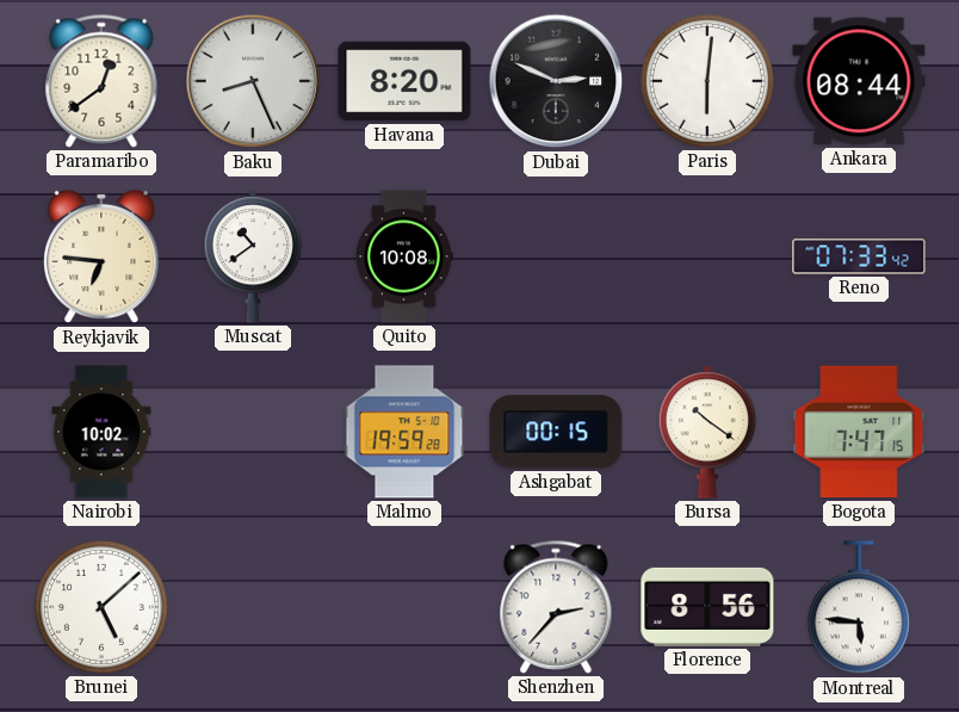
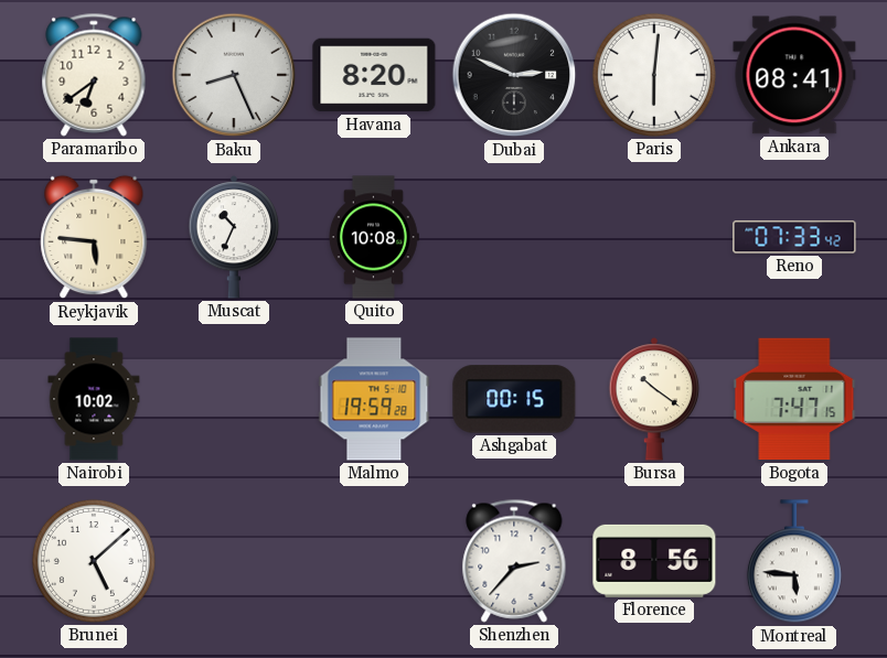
Paramaribo: 12:39 -> 6:39
Ankara: 08:44 -> 08:41
Reykjavik: 6:46 -> 5:46
Muscat: 10:39 -> 10:34
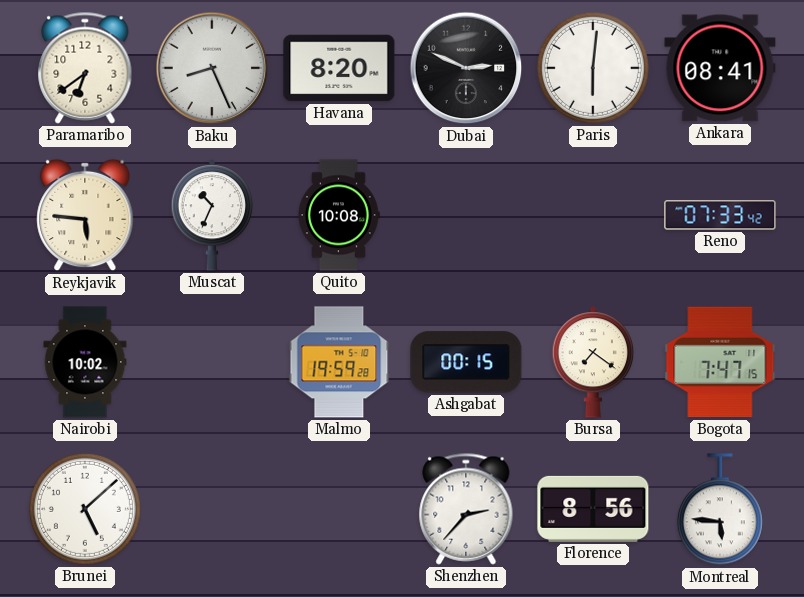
Bursa: 10:21 -> 7:21
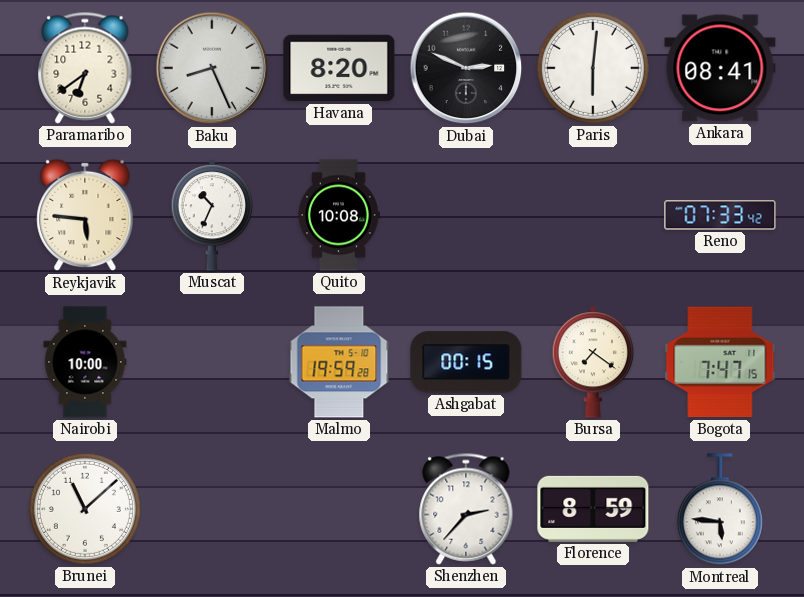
Nairobi: 10:02 -> 10:00
Brunei: 5:08 -> 11:08
Florence: 8:56 -> 8:59
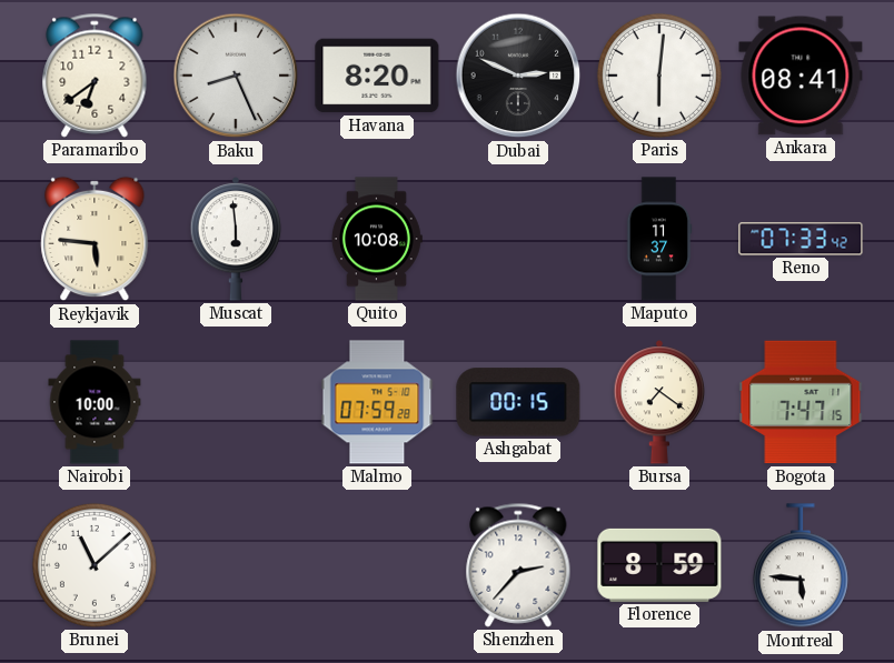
Muscat: 10:34 -> 5:59
Maputo: none -> 11:37
Malmo: 19:59 -> 07:59
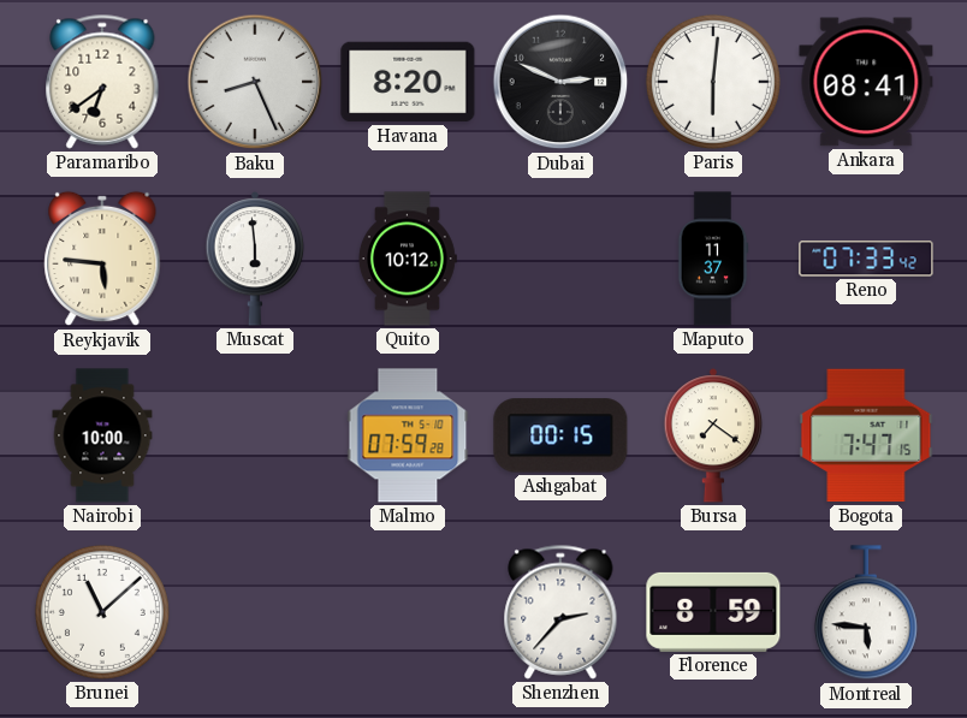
Quito: 10:08 -> 10:12
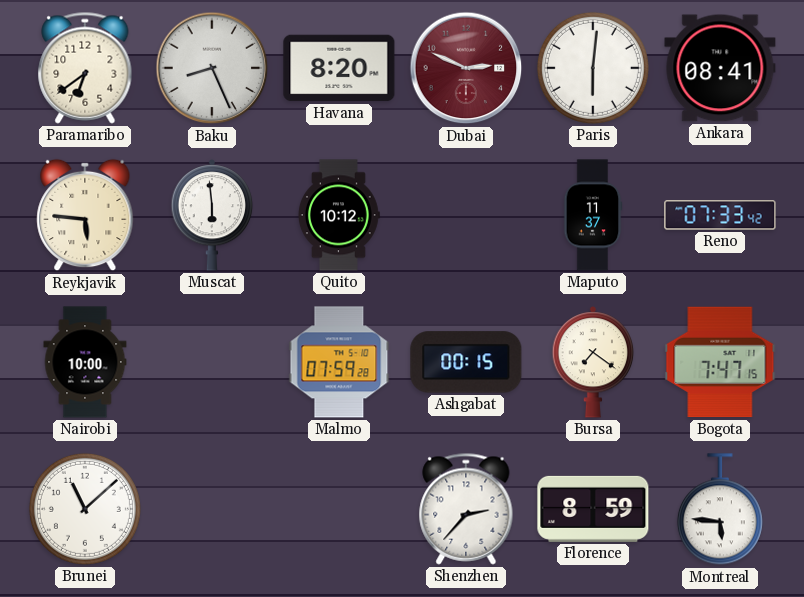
Dubai dial: black -> burgundy
